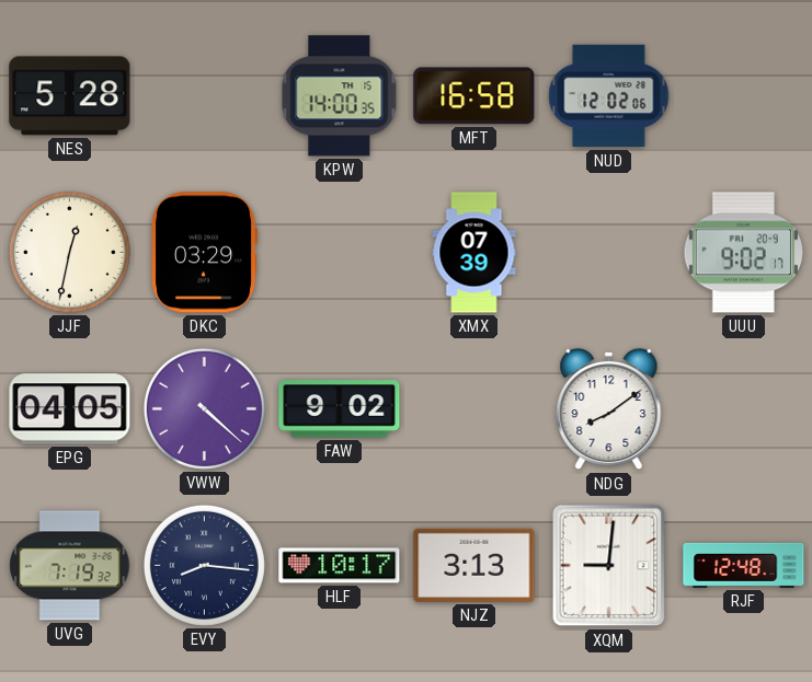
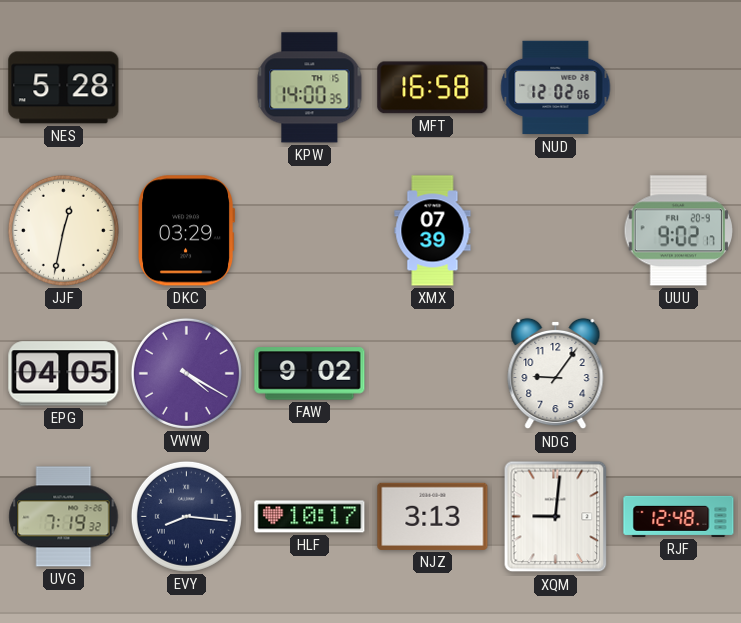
VWW: 4:22 -> 4:20
NDG: 8:09 -> 9:06
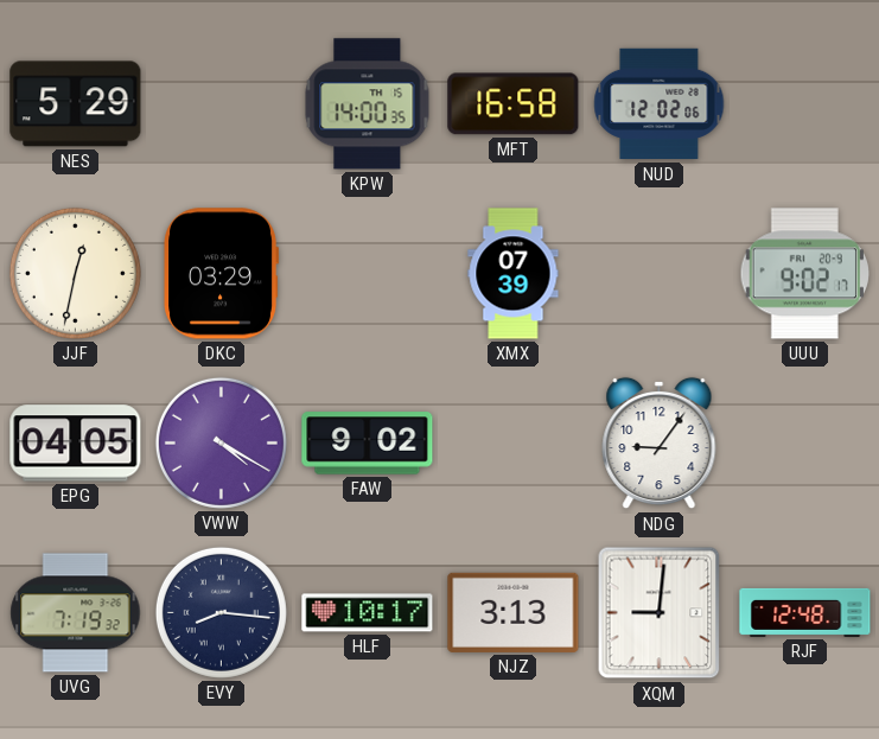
NES: 5:28 -> 5:29
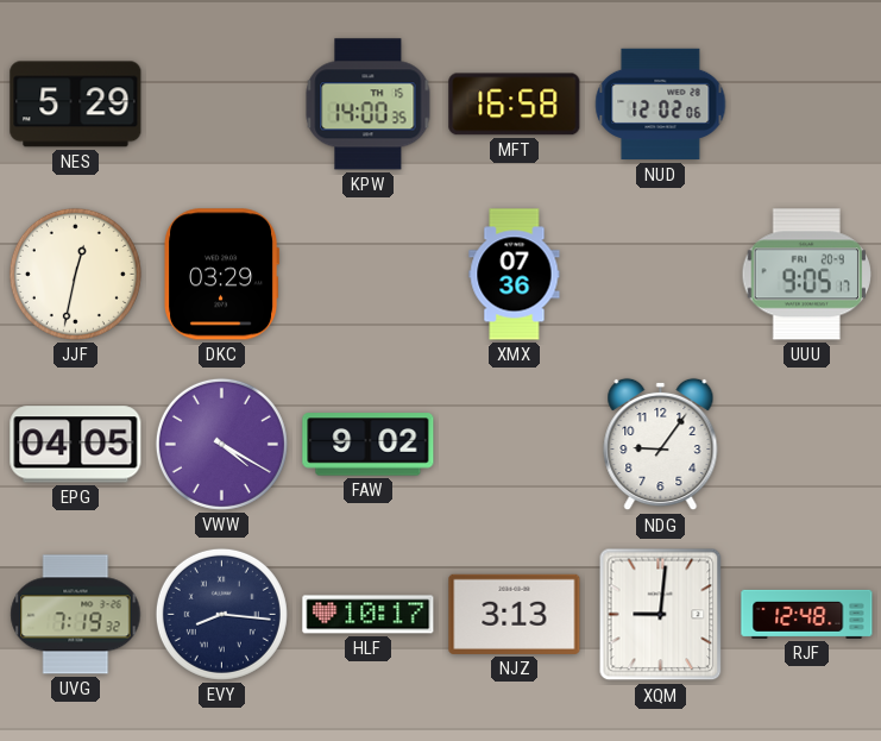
XMX: 07:39 -> 07:36
UUU: 9:02 -> 9:05
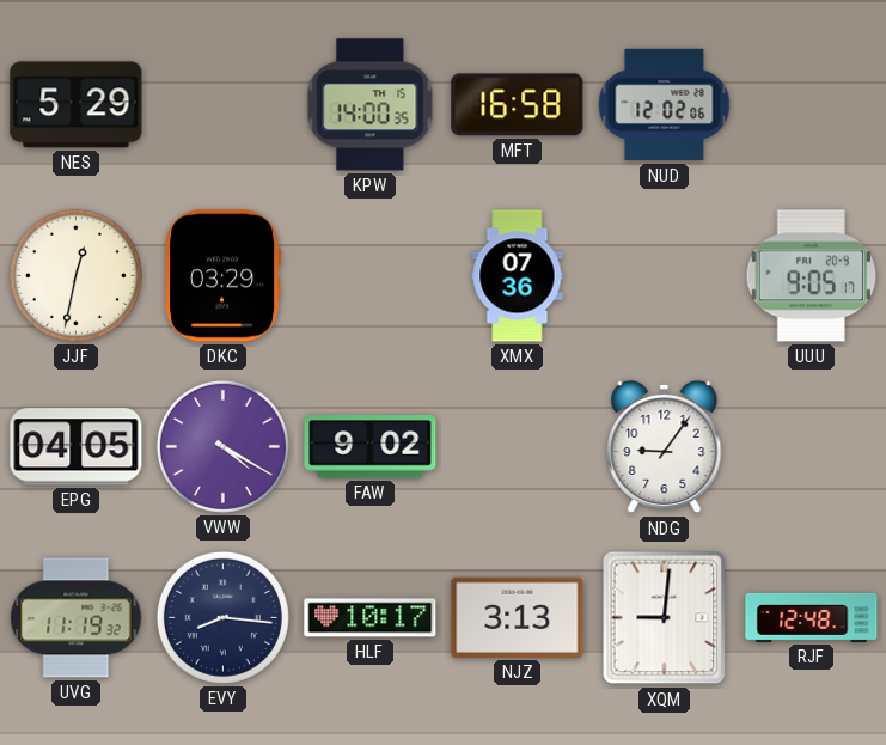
UVG: 7:19 -> 11:19
